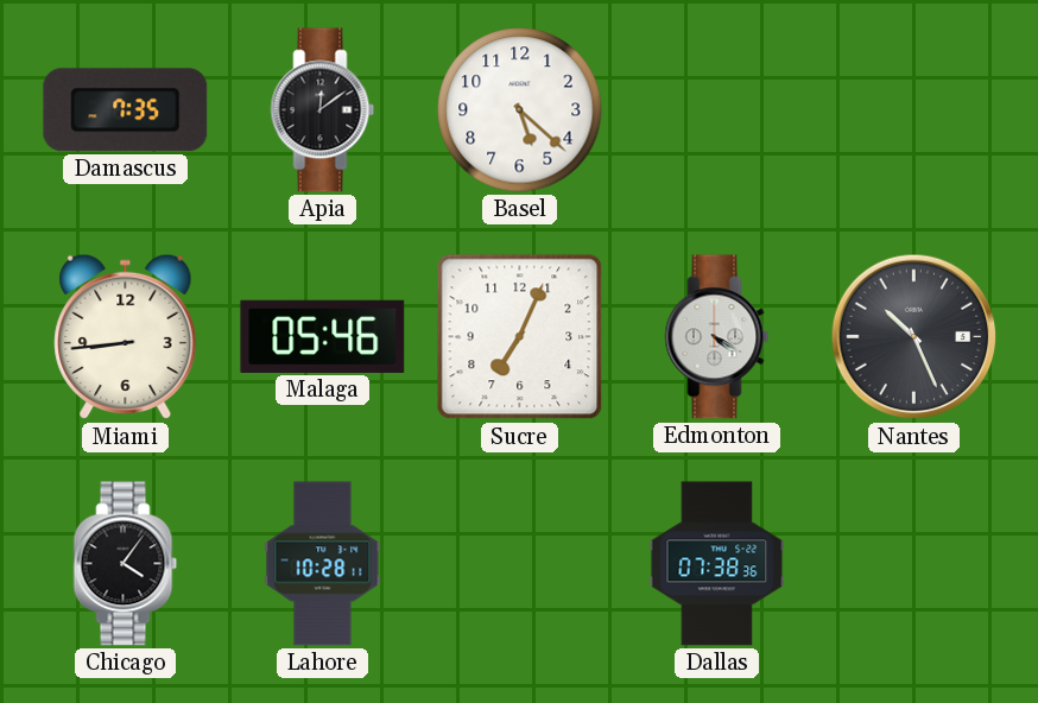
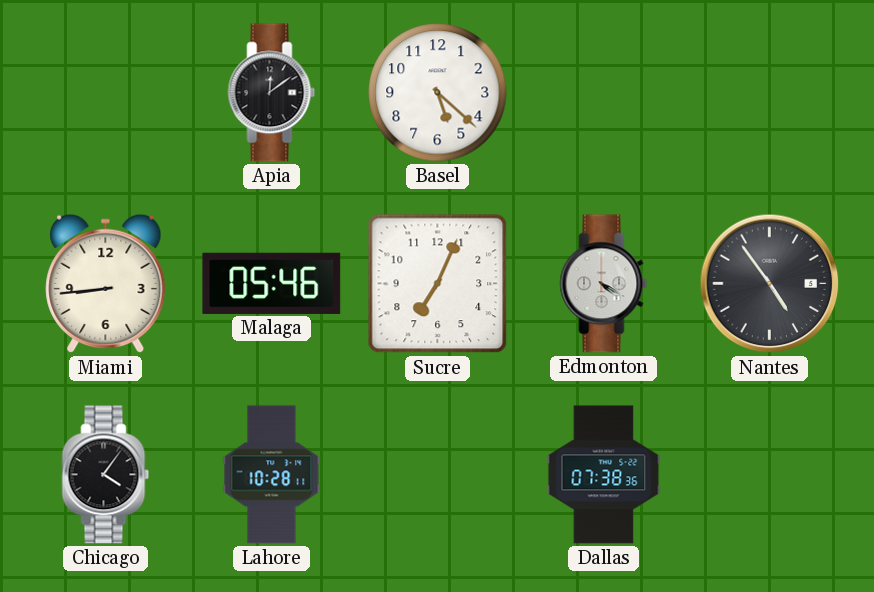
Damascus: 7:35 -> none
Nantes: 10:26 -> 4:54
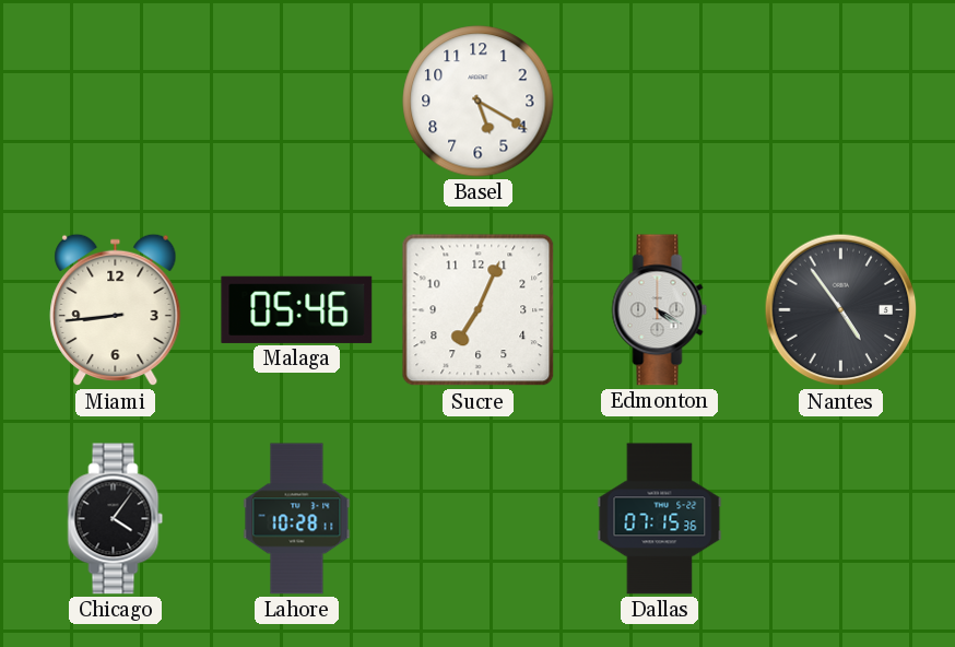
Apia: 12:09 -> none
Basel: 5:22 -> 5:20
Dallas: 07:38 -> 07:15
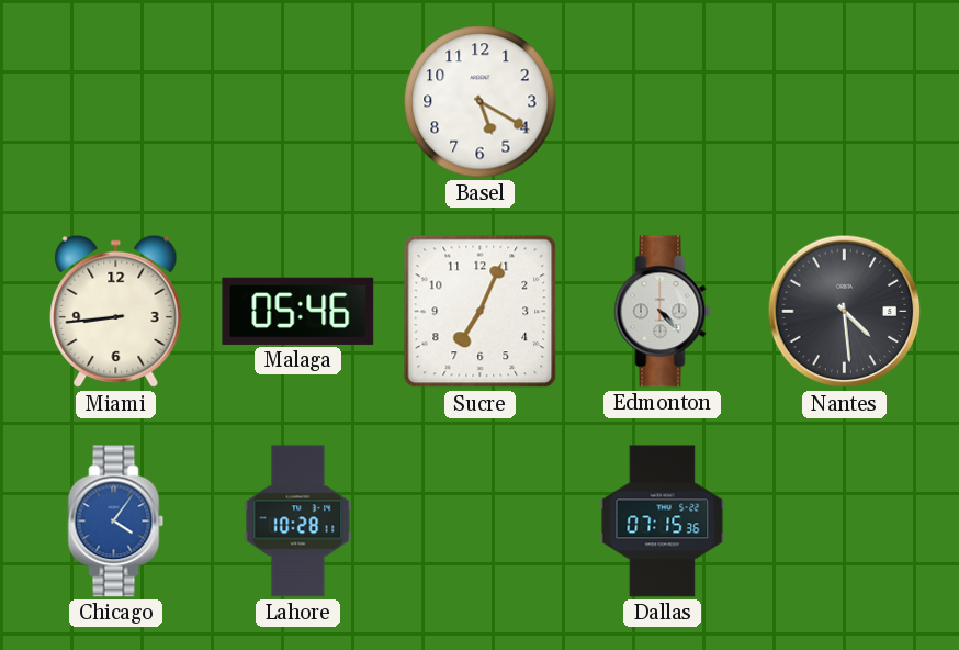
Edmonton: 4:20 -> 4:23
Nantes: 4:54 -> 4:29
Chicago dial: black -> blue
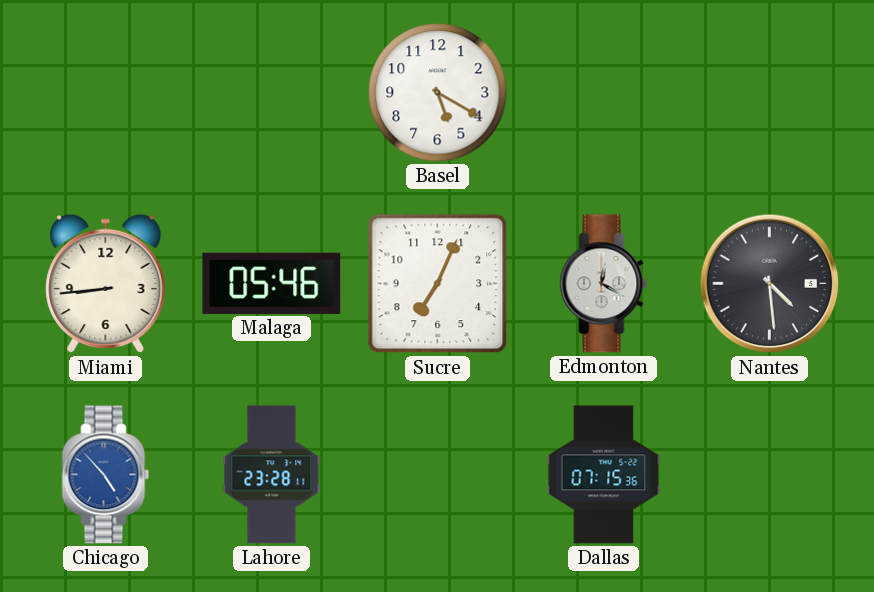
Edmonton: 4:23 -> 12:20
Chicago: 4:06 -> 4:53
Lahore: 10:28 -> 23:28
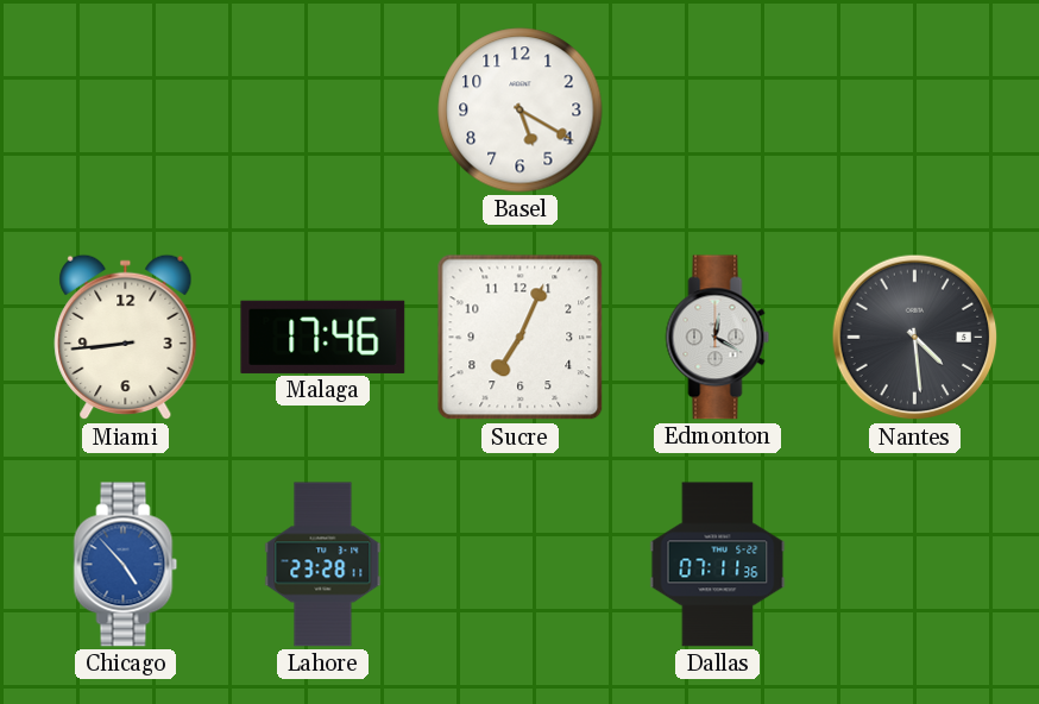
Malaga: 05:46 -> 17:46
Dallas: 07:15 -> 07:11
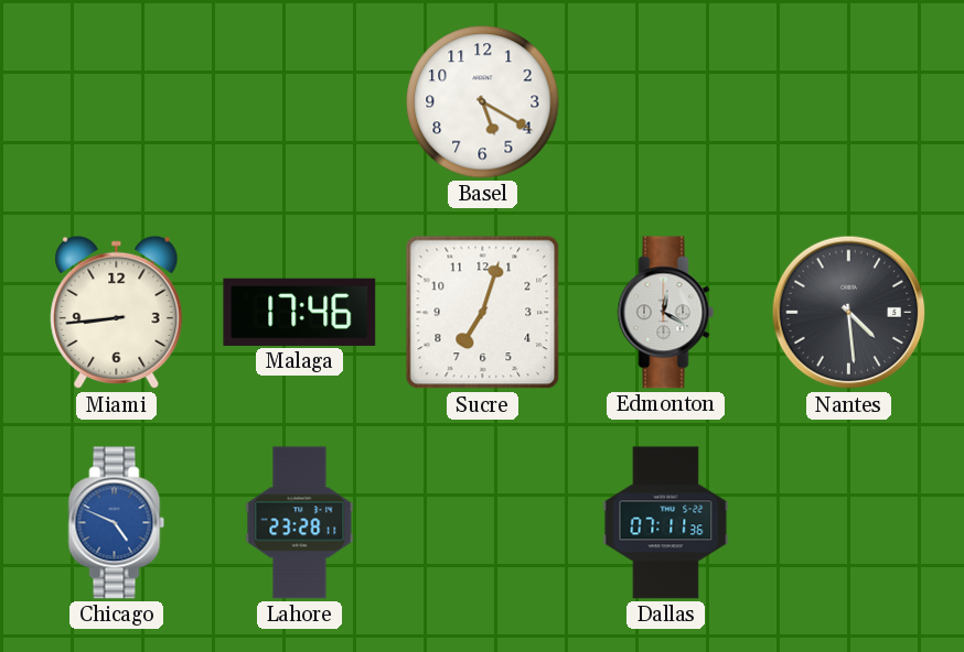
Sucre: 7:04 -> 7:03
Chicago: 4:53 -> 4:49
